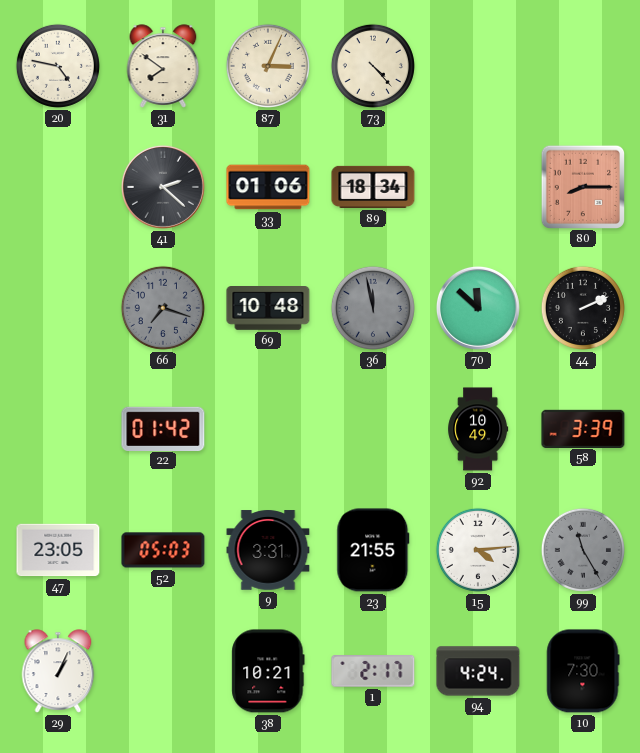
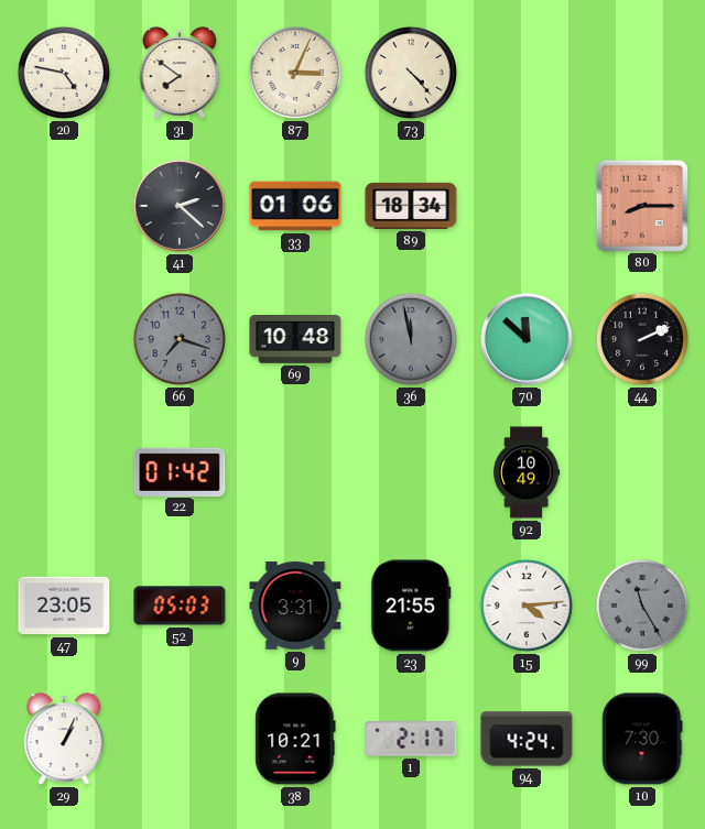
58: 3:39 -> none
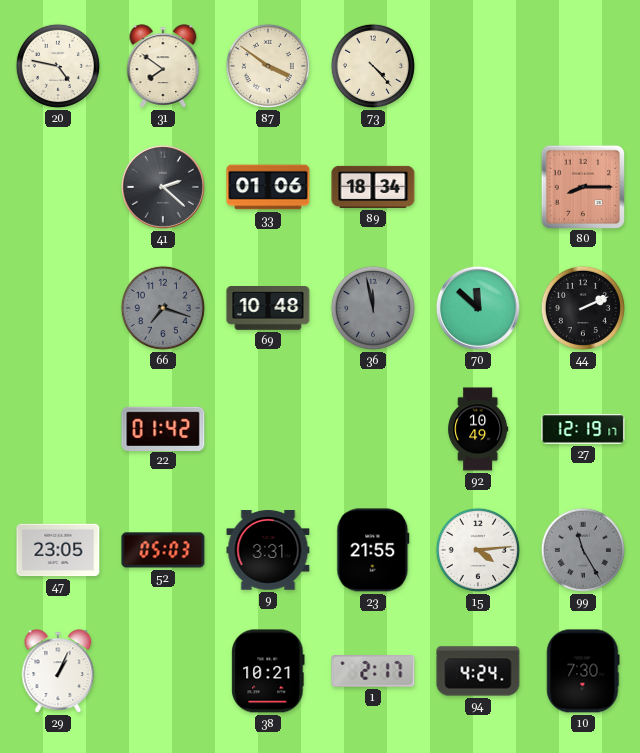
87: 3:04 -> 3:51
27: none -> 12:19
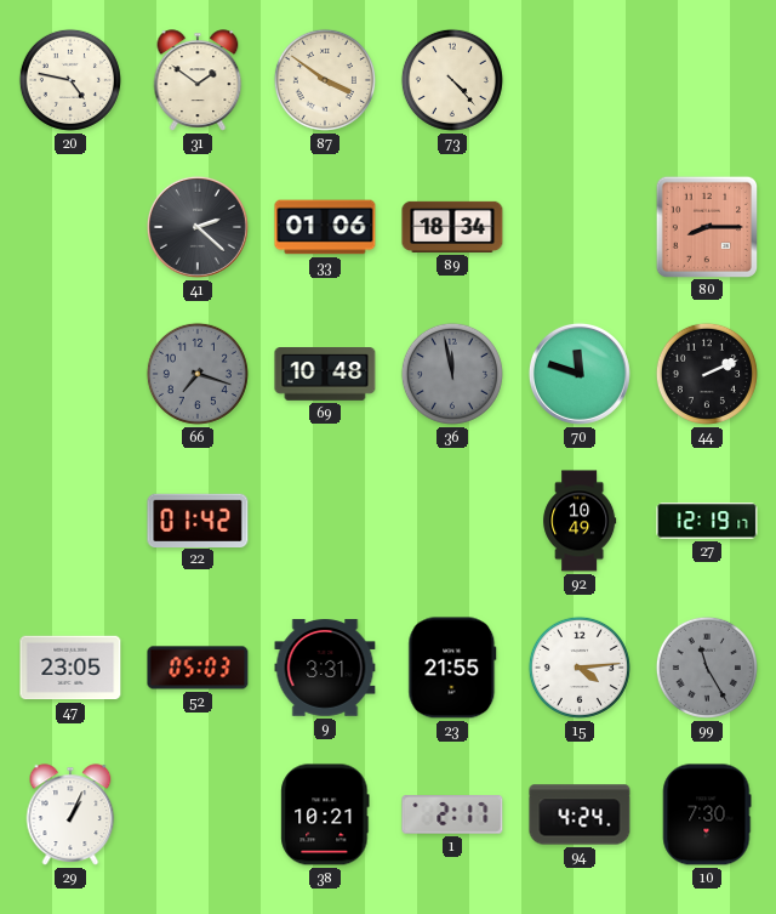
31: 7:51 -> 1:51
70: 11:52 -> 11:48
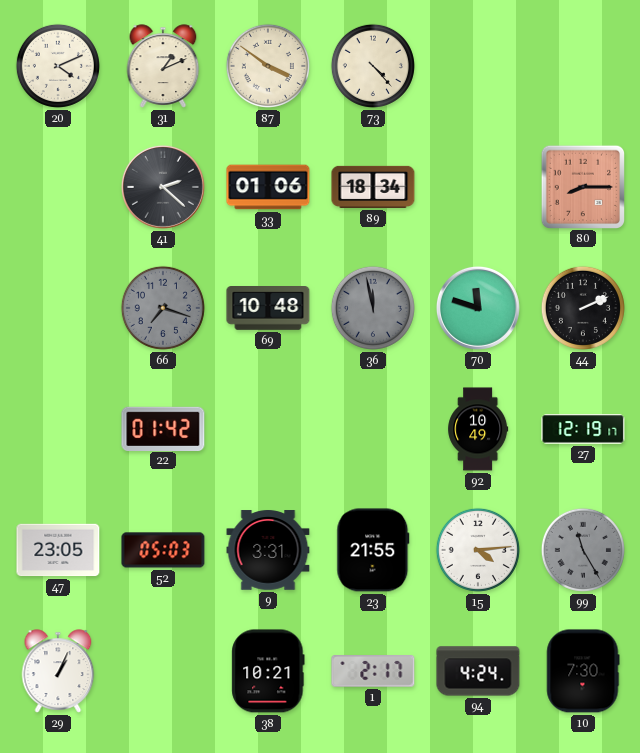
20: 4:47 -> 4:11
31: 1:51 -> 1:11
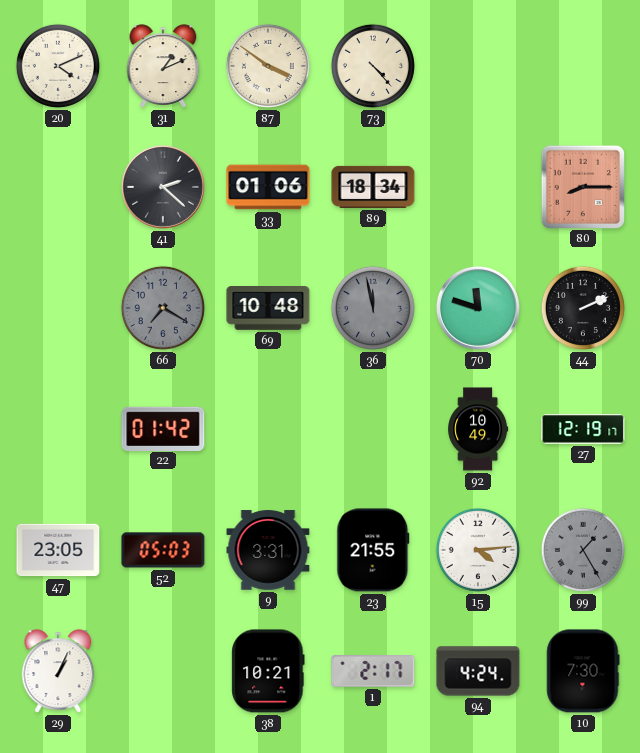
66: 7:18 -> 7:20
99: 11:25 -> 1:25
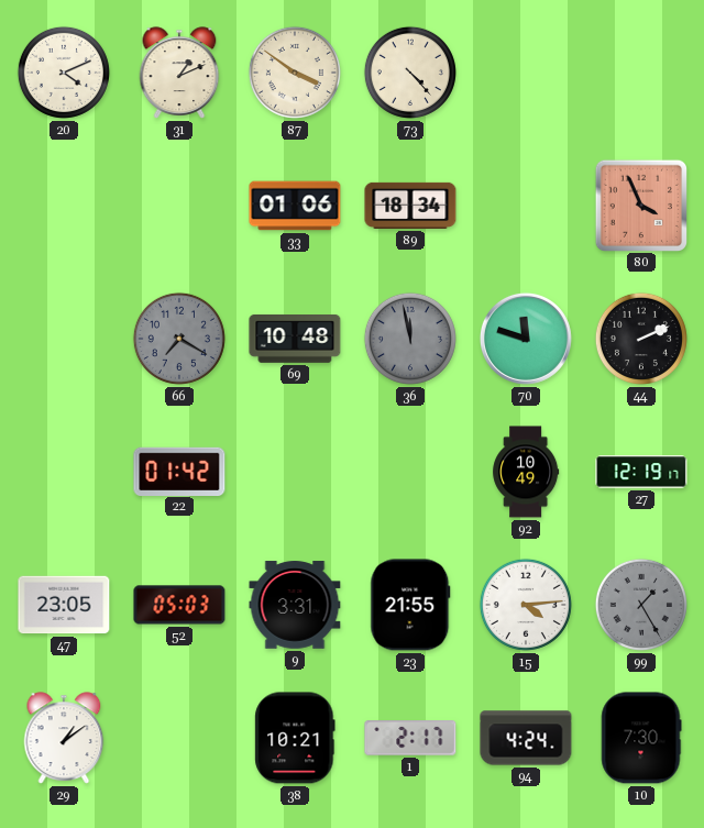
41: 2:22 -> none
80: 8:15 -> 3:56
29: 1:04 -> 1:09
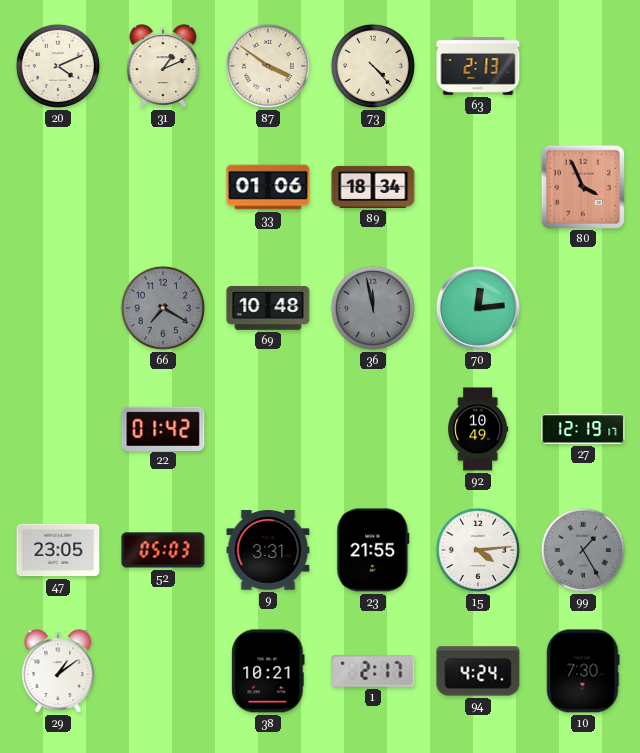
63: none -> 2:13
70: 11:48 -> 12:14
44: 2:11 -> none
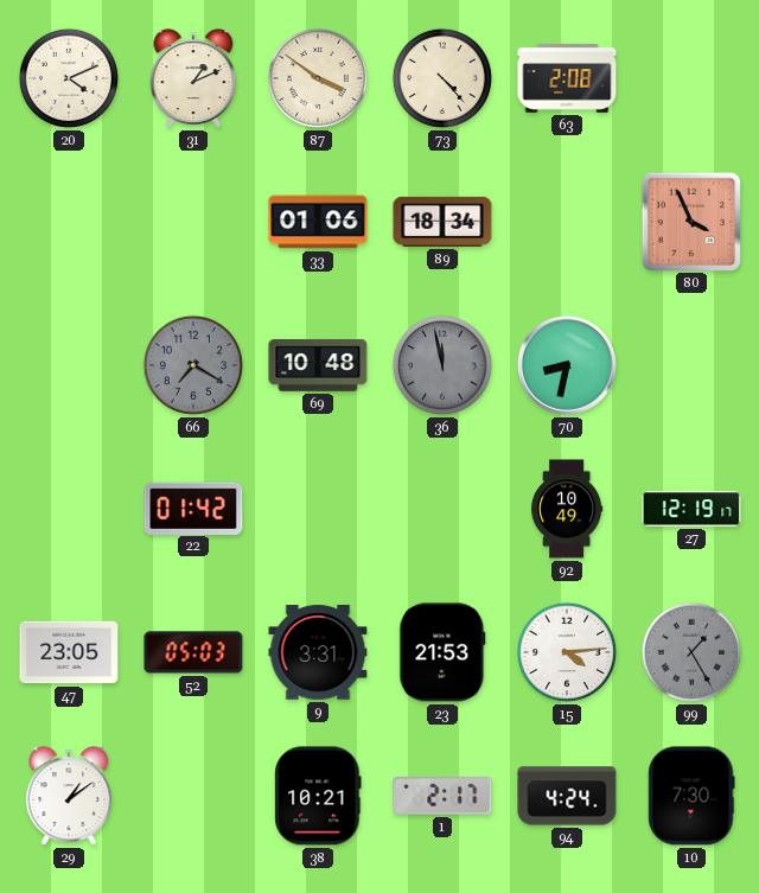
63: 2:13 -> 2:08
70: 12:14 -> 8:32
23: 21:55 -> 21:53
